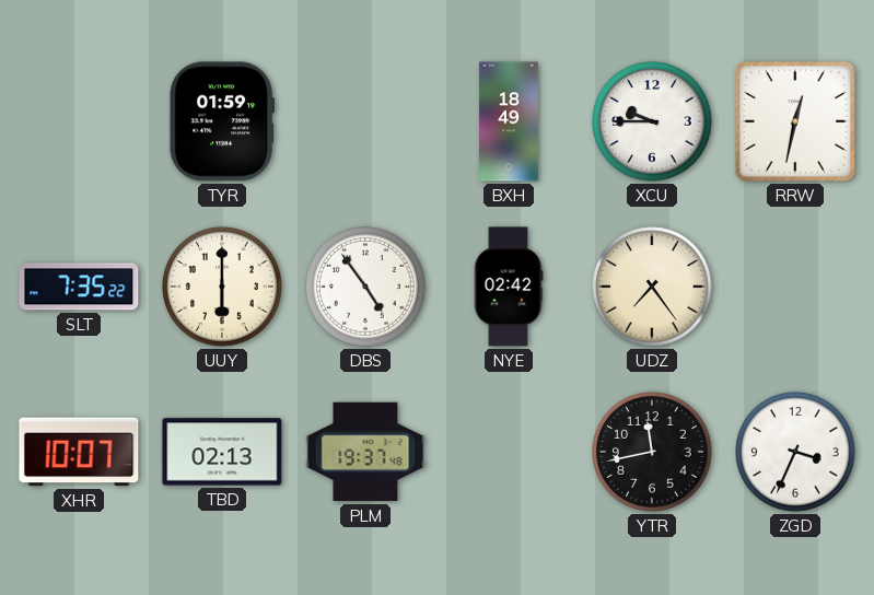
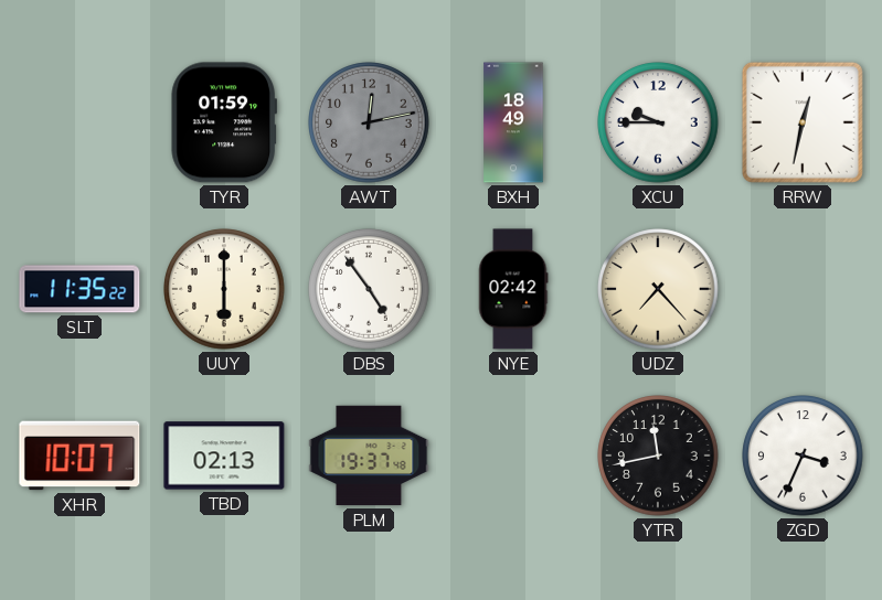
AWT: none -> 12:13
SLT: 7:35 -> 11:35
UDZ: 7:24 -> 7:23
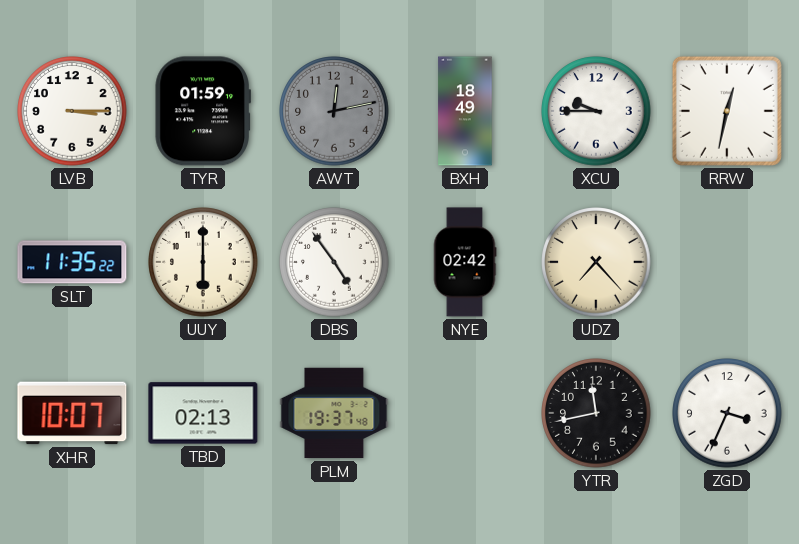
LVB: none -> 3:15
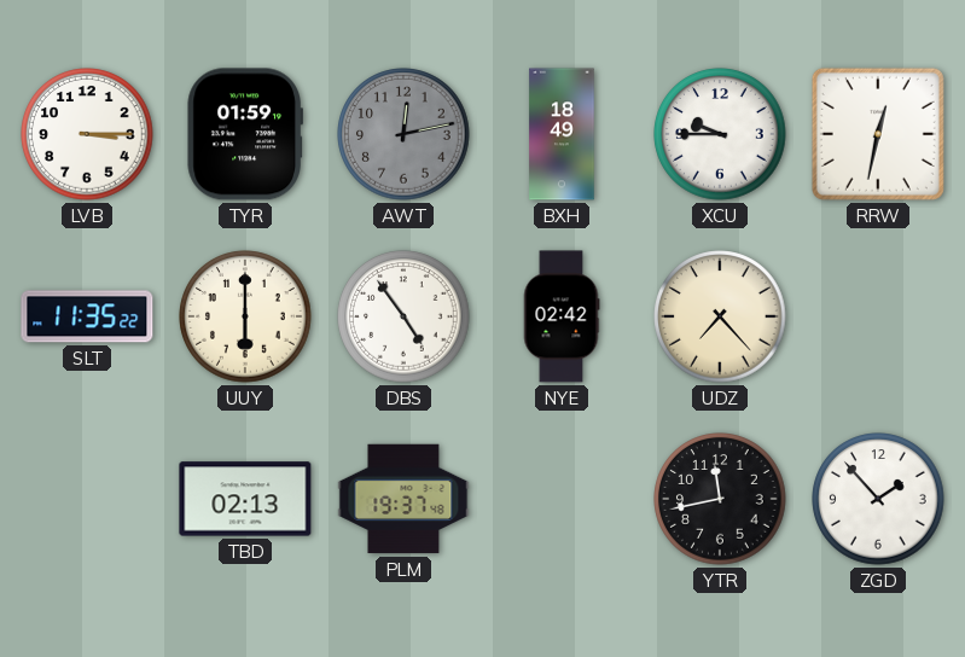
XHR: 10:07 -> none
ZGD: 3:34 -> 1:53
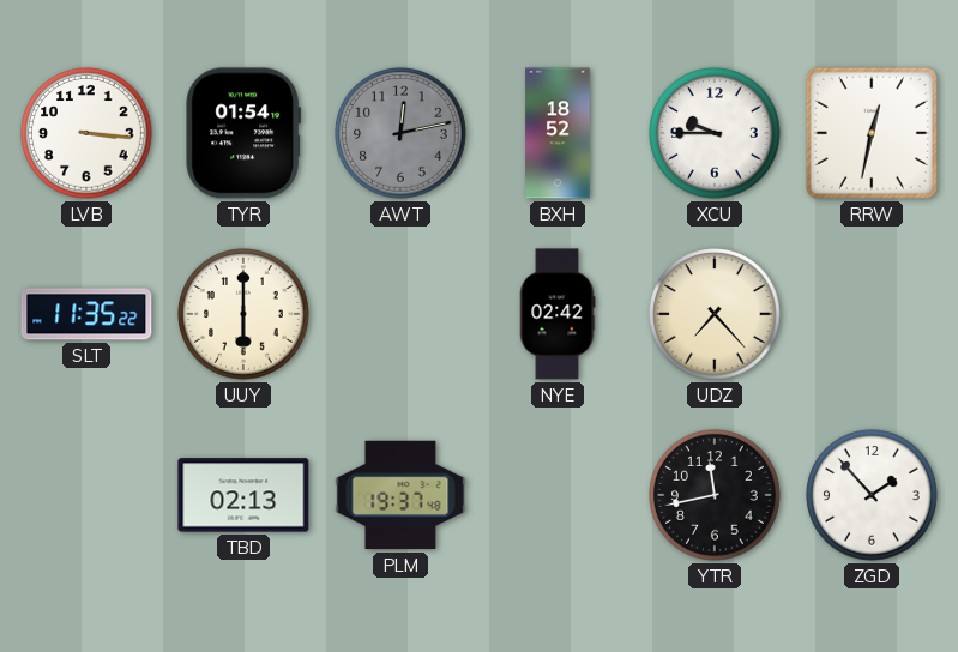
LVB: 3:15 -> 3:16
TYR: 01:59 -> 01:54
BXH: 18:49 -> 18:52
DBS: 4:54 -> none
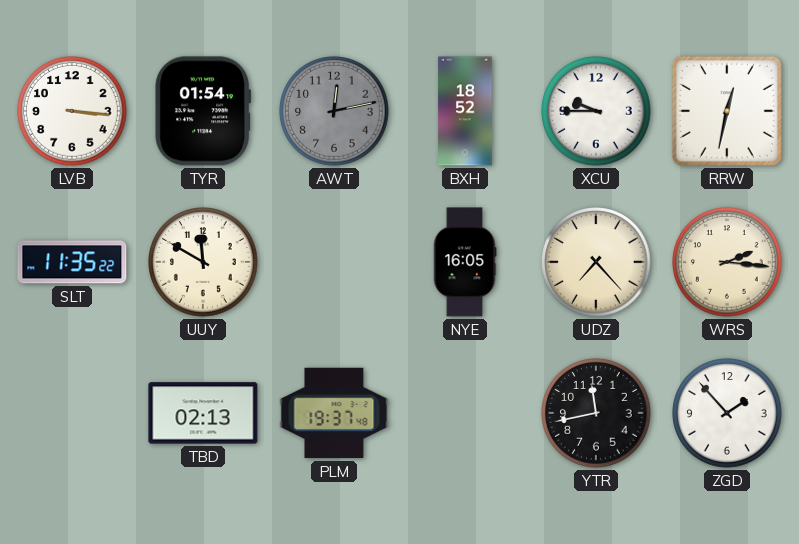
UUY: 6:00 -> 11:50
NYE: 02:42 -> 16:05
WRS: none -> 2:16
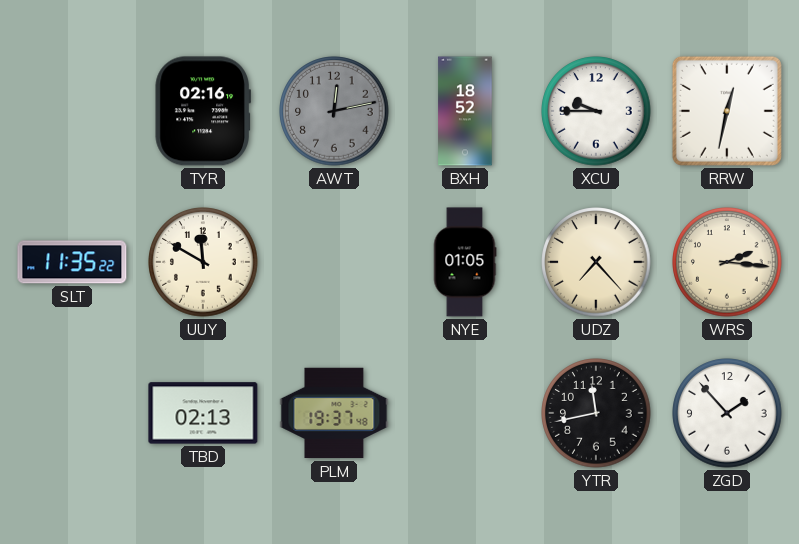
LVB: 3:16 -> none
TYR: 01:54 -> 02:16
NYE: 16:05 -> 01:05
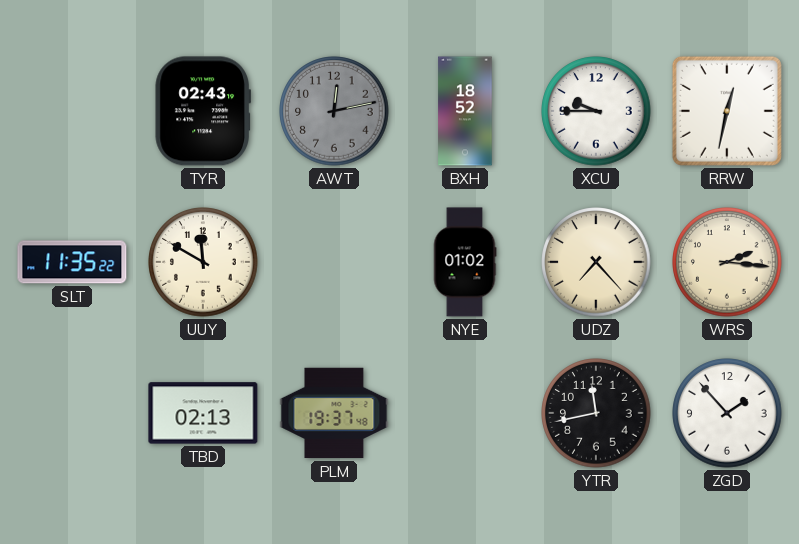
TYR: 02:16 -> 02:43
NYE: 01:05 -> 01:02
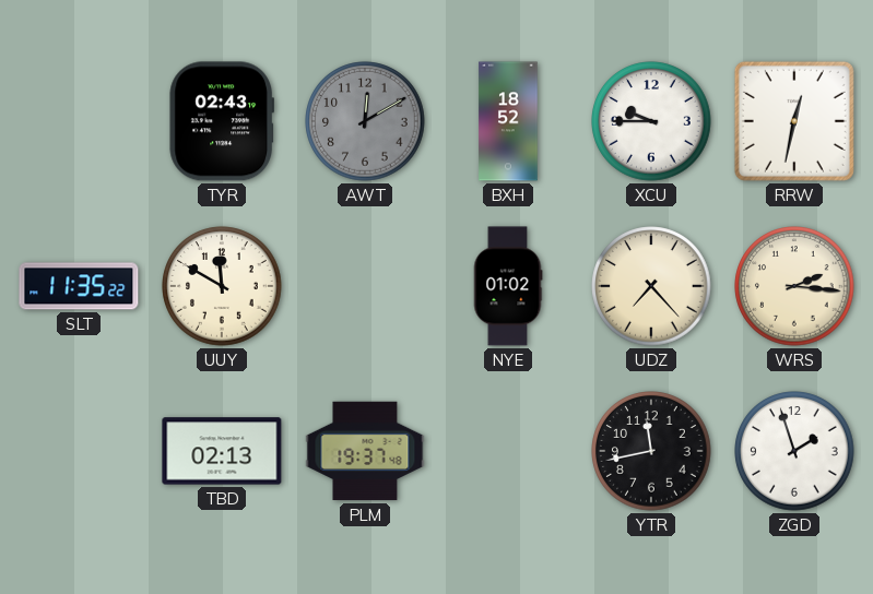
AWT: 12:13 -> 12:10
ZGD: 1:53 -> 1:57
